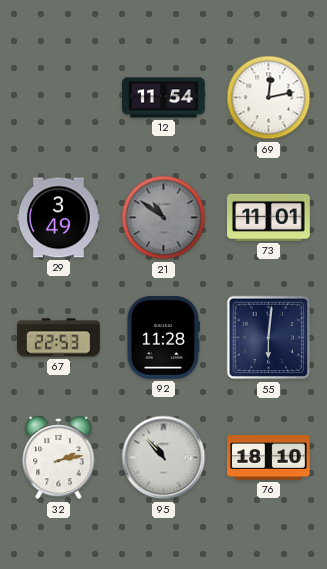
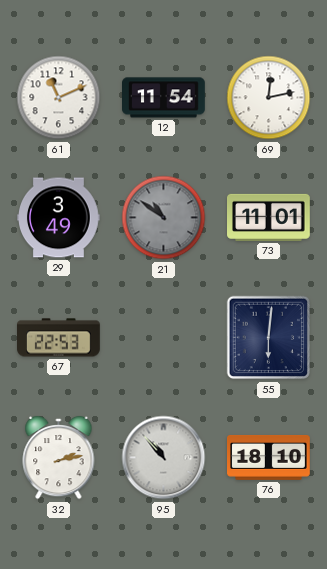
61: none -> 11:11
92: 11:28 -> none
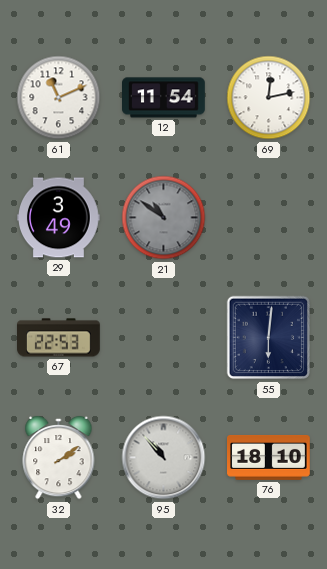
73: 11:01 -> none
32: 2:13 -> 2:09
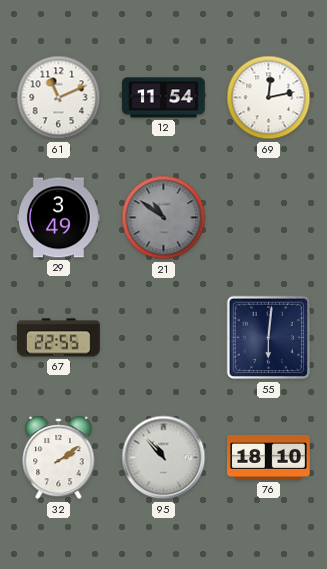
67: 22:53 -> 22:55
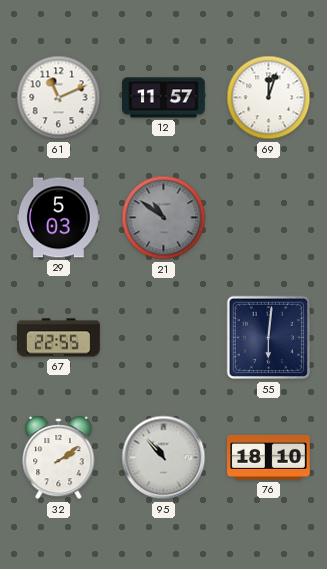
12: 11:54 -> 11:57
69: 12:13 -> 12:03
29: 3:49 -> 5:03
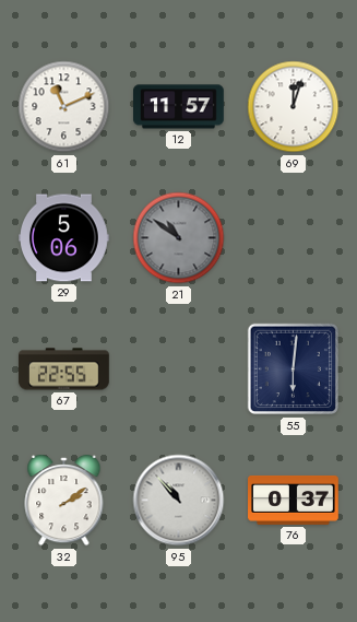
29: 5:03 -> 5:06
76: 18:10 -> 0:37
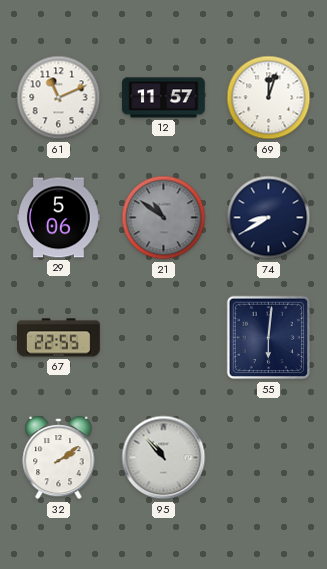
74: none -> 8:40
76: 0:37 -> none
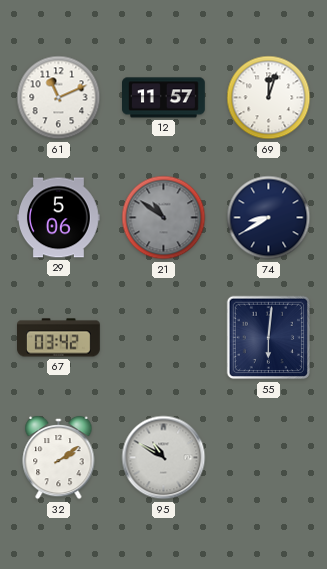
67: 22:55 -> 03:42
95: 10:53 -> 10:50
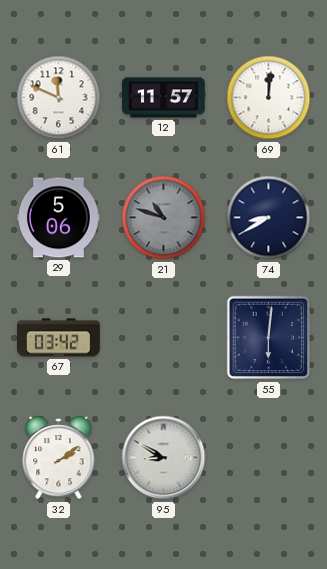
61: 11:11 -> 11:49
69: 12:03 -> 12:01
21: 10:51 -> 10:48
95: 10:50 -> 8:50
